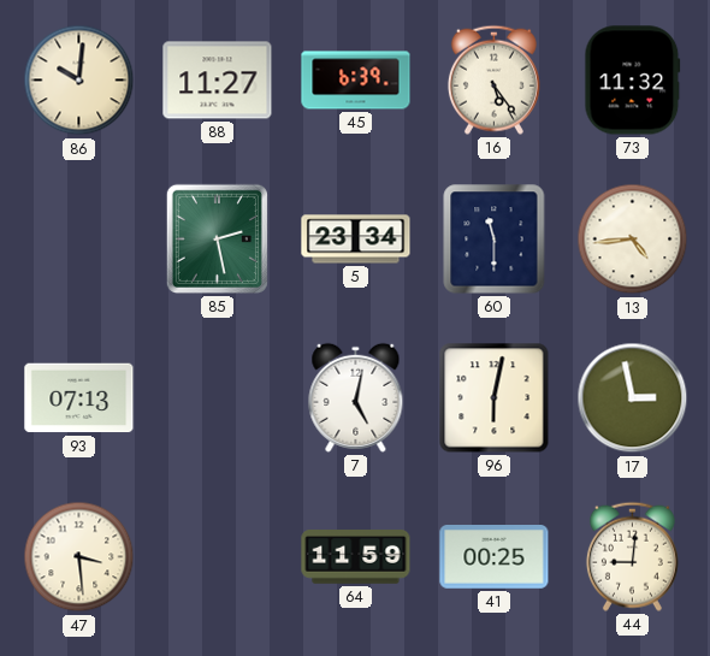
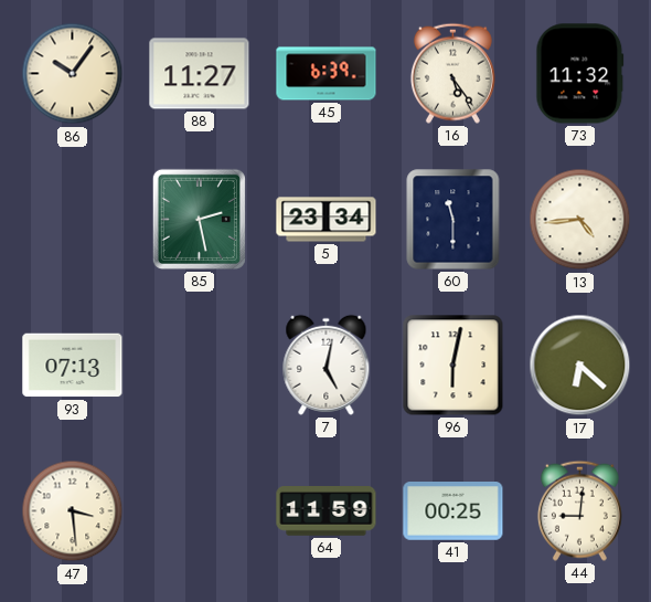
86: 10:01 -> 10:06
17: 2:58 -> 6:22
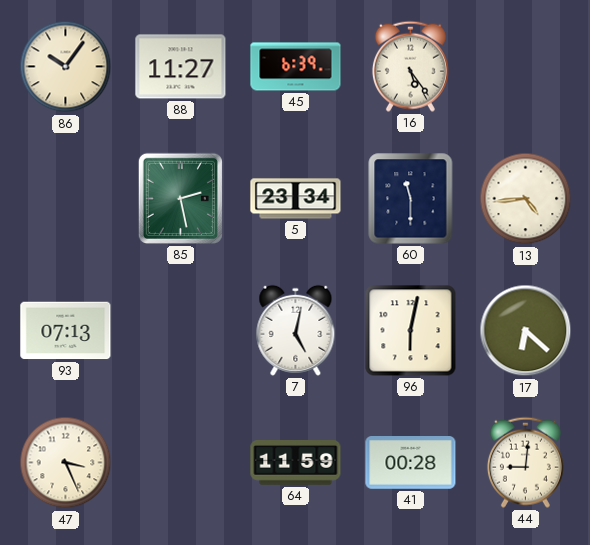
73: 11:32 -> none
47: 3:29 -> 3:26
41: 00:25 -> 00:28
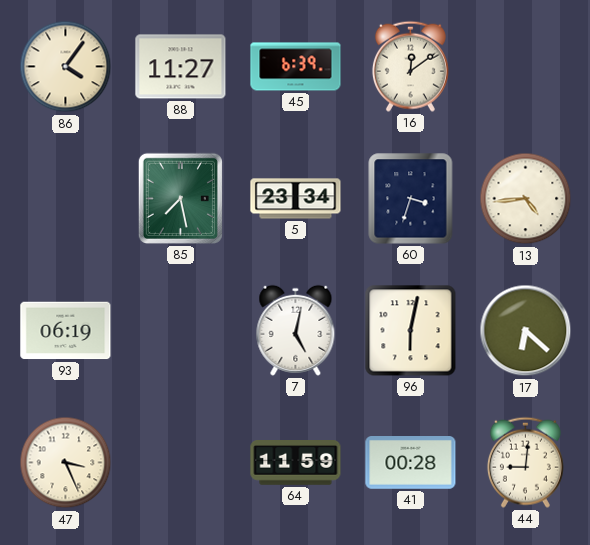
86: 10:06 -> 4:06
16: 5:24 -> 12:09
85: 2:28 -> 7:28
60: 11:30 -> 3:33
93: 07:13 -> 06:19
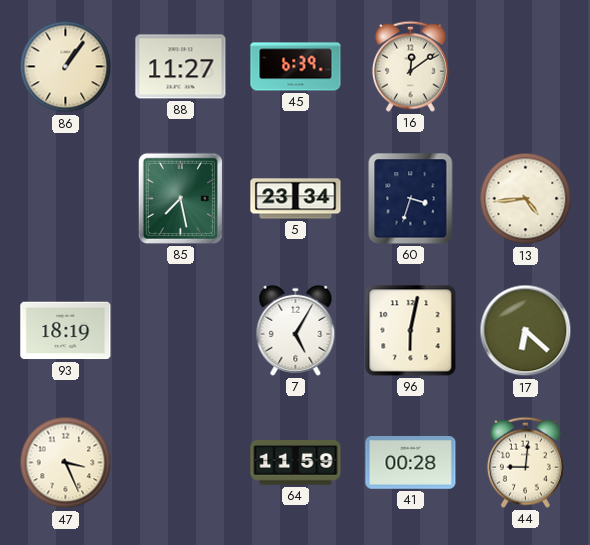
86: 4:06 -> 1:06
93: 06:19 -> 18:19
7: 5:02 -> 5:05
